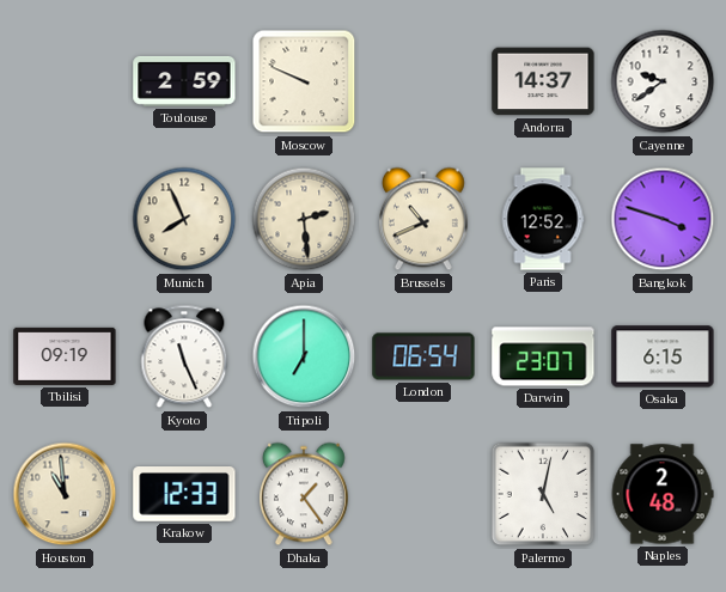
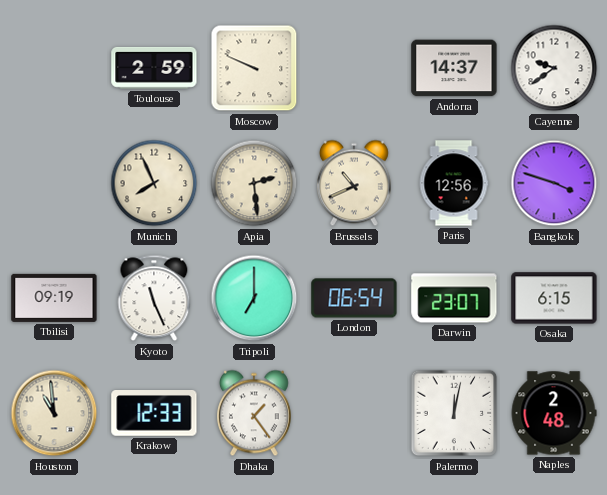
Paris: 12:52 -> 12:56
Palermo: 5:02 -> 12:02
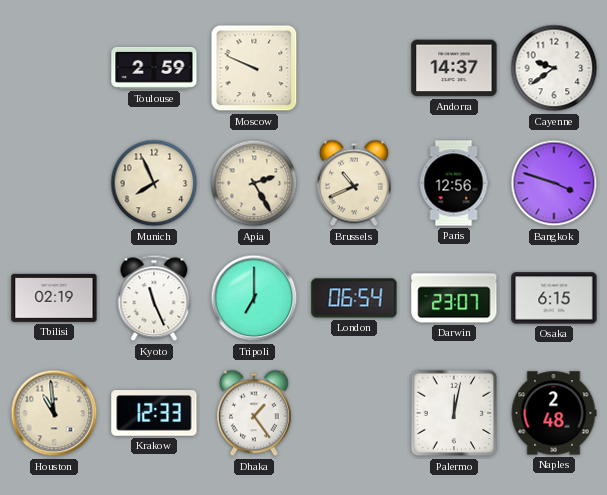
Apia: 2:29 -> 2:25
Tbilisi: 09:19 -> 02:19
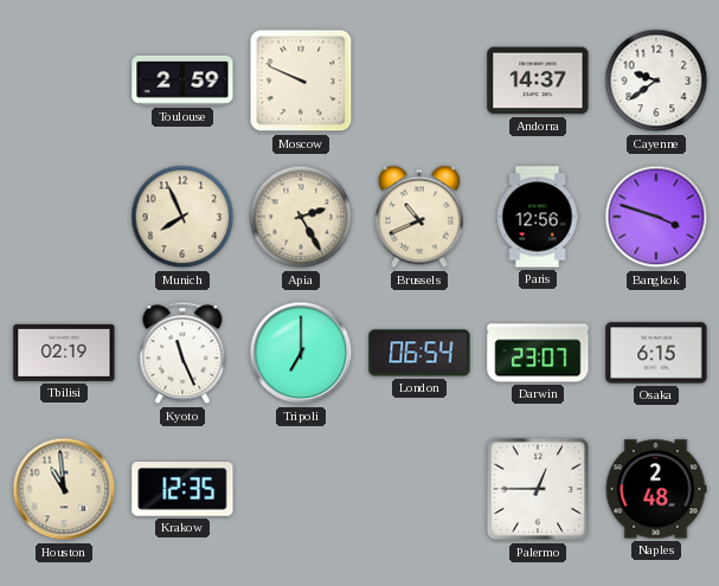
Krakow: 12:33 -> 12:35
Dhaka: 1:24 -> none
Palermo: 12:02 -> 12:45
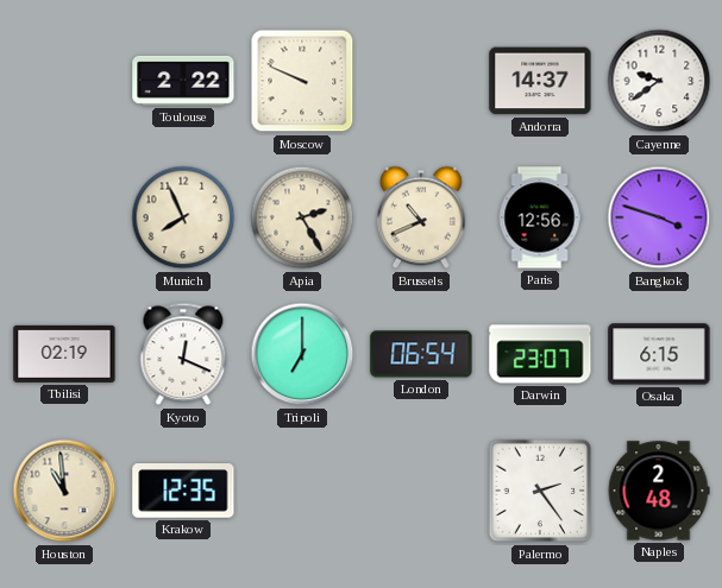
Toulouse: 2:59 -> 2:22
Kyoto: 11:26 -> 12:19
Palermo: 12:45 -> 2:24
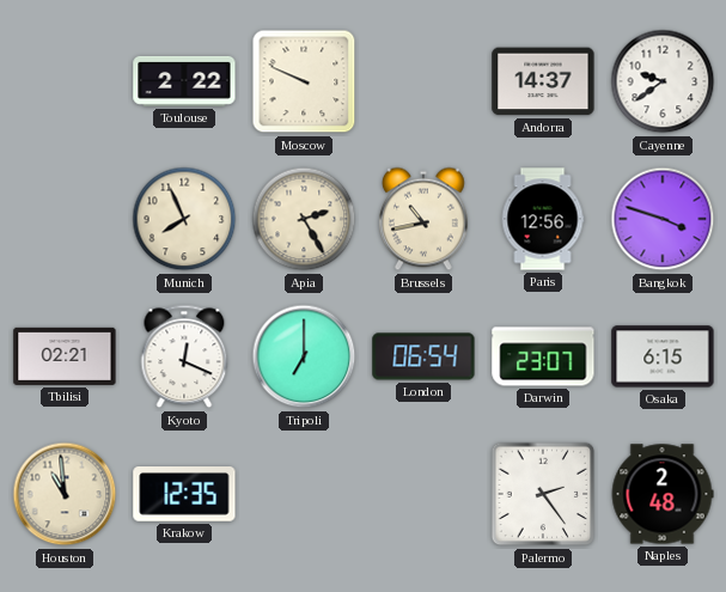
Brussels: 10:41 -> 10:43
Tbilisi: 02:19 -> 02:21
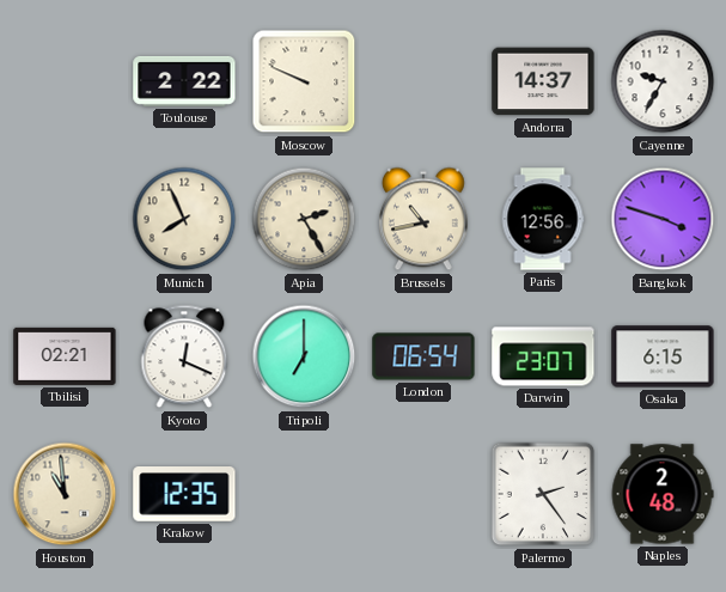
Cayenne: 9:39 -> 9:35
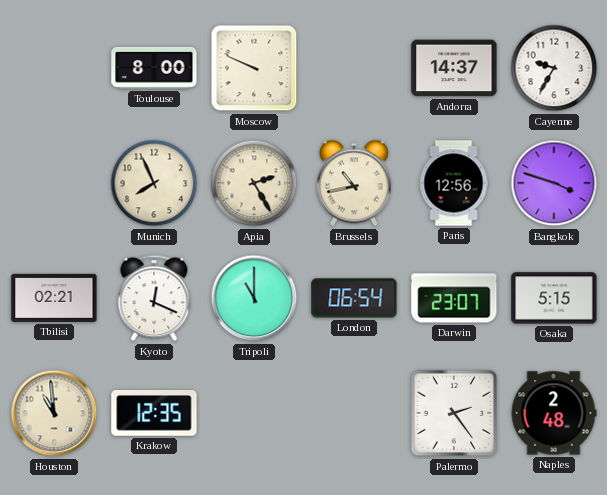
Toulouse: 2:22 -> 8:00
Tripoli: 7:00 -> 11:00
Osaka: 6:15 -> 5:15
